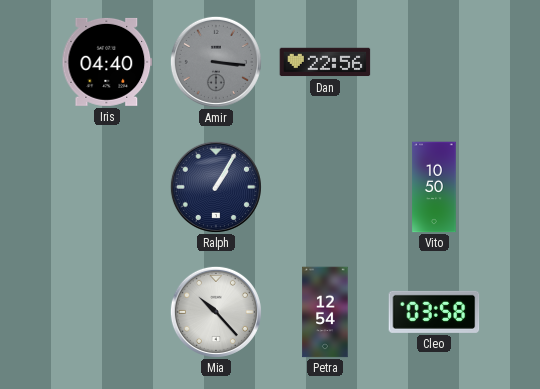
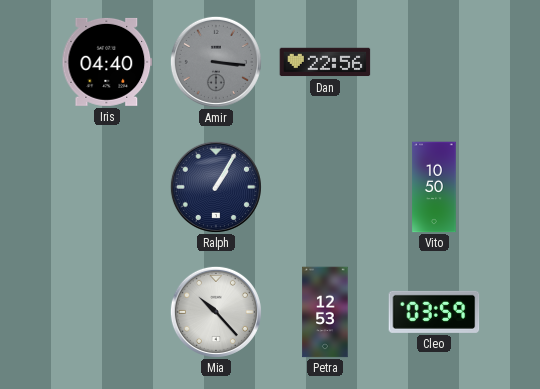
Petra: 12:54 -> 12:53
Cleo: 03:58 -> 03:59
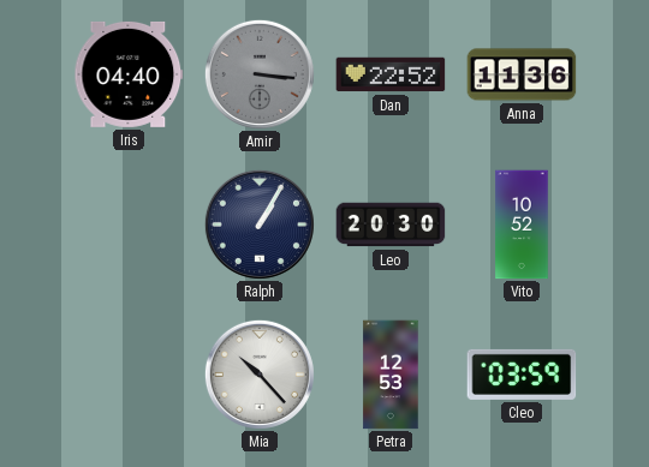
Dan: 22:56 -> 22:52
Anna: none -> 11:36
Leo: none -> 20:30
Vito: 10:50 -> 10:52
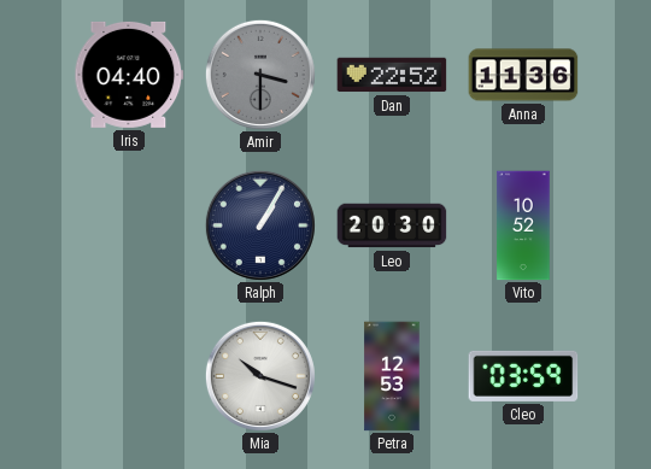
Amir: 3:16 -> 3:30
Mia: 10:23 -> 10:18
